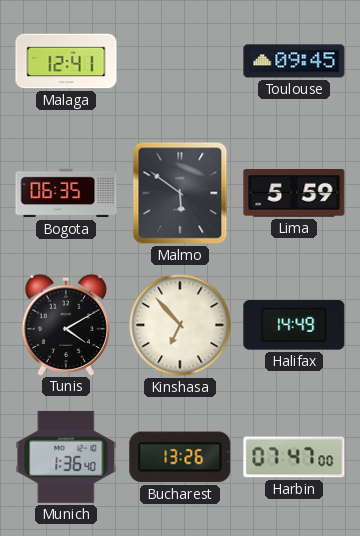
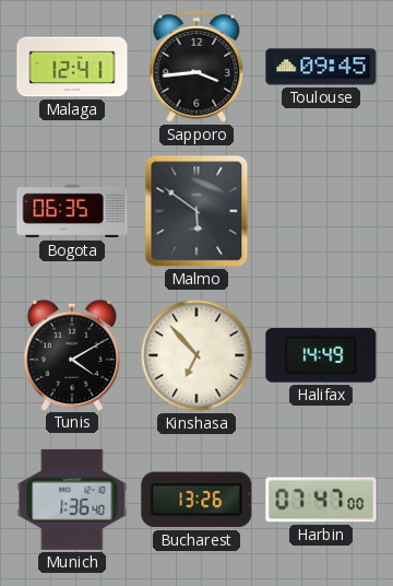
Sapporo: none -> 3:44
Lima: 5:59 -> none
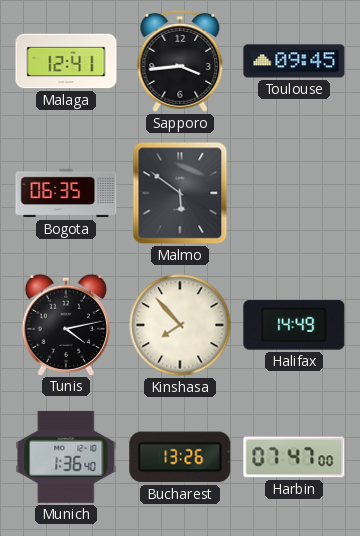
Tunis: 4:10 -> 4:13
Kinshasa: 6:53 -> 7:53
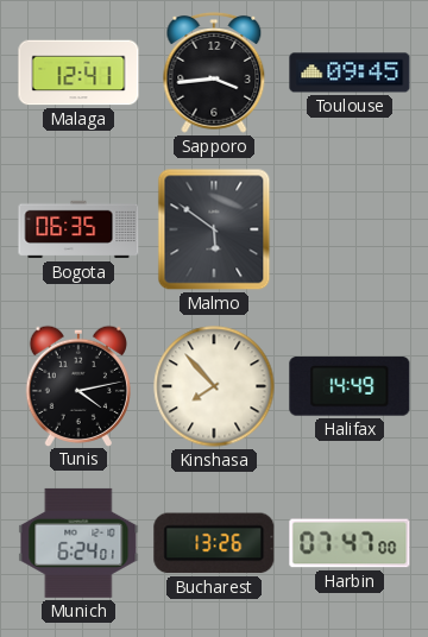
Munich: 1:36 -> 6:24
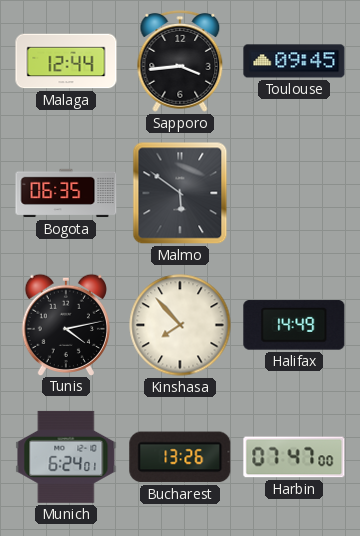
Malaga: 12:41 -> 12:44
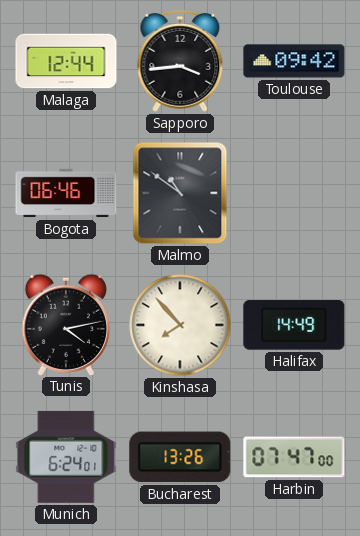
Toulouse: 09:45 -> 09:42
Bogota: 06:35 -> 06:46
Malmo: 5:51 -> 10:51
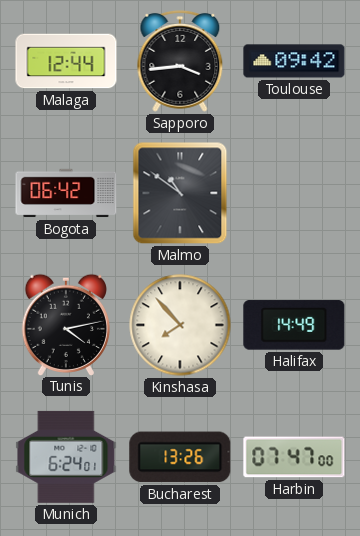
Bogota: 06:46 -> 06:42
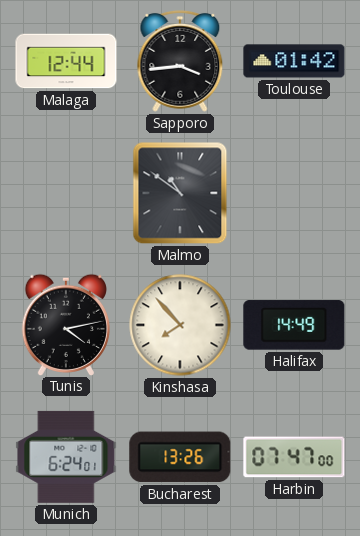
Toulouse: 09:42 -> 01:42
Bogota: 06:42 -> none
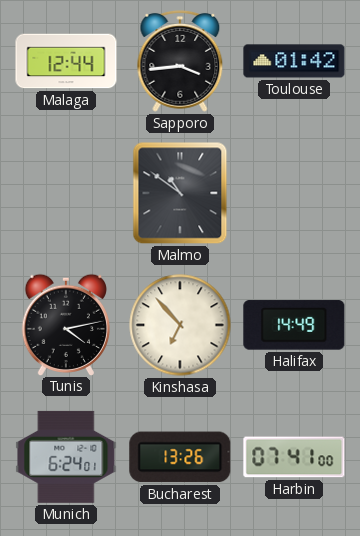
Kinshasa: 7:53 -> 6:53
Harbin: 07:47 -> 07:41
